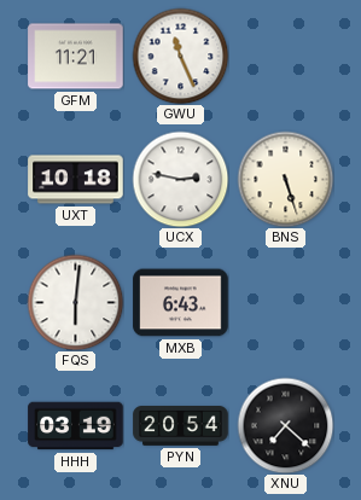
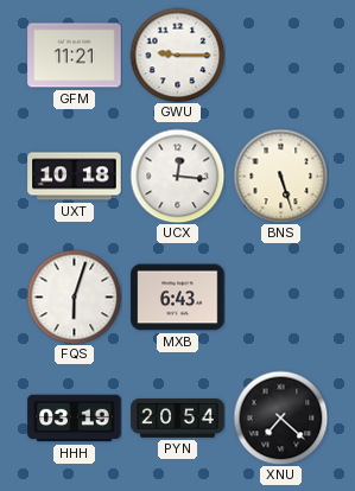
GWU: 11:26 -> 9:15
UCX: 2:47 -> 12:16
FQS: 6:01 -> 6:03
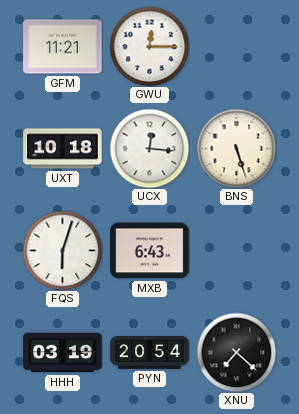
GWU: 9:15 -> 12:15
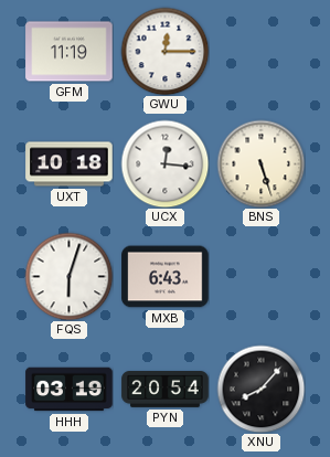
GFM: 11:21 -> 11:19
XNU: 7:22 -> 8:07
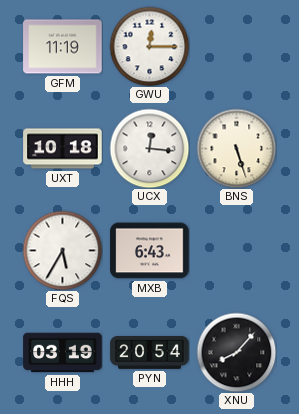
FQS: 6:03 -> 5:35
